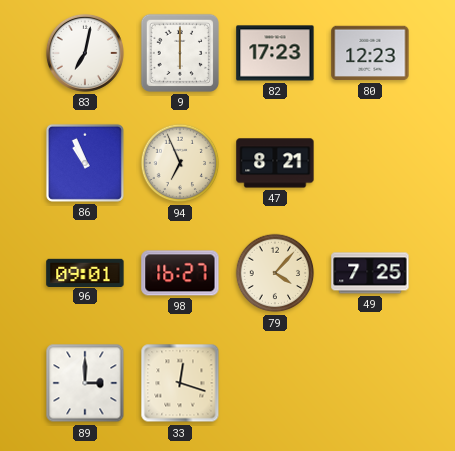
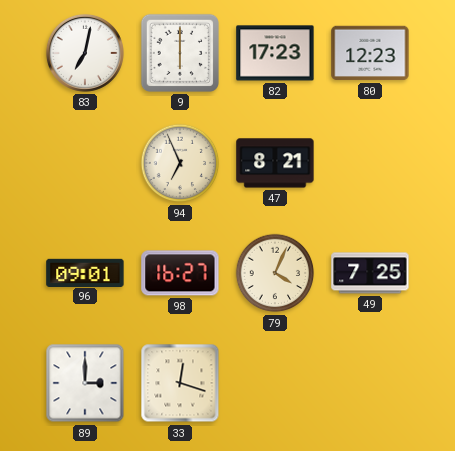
86: 10:56 -> none
79: 4:07 -> 4:04
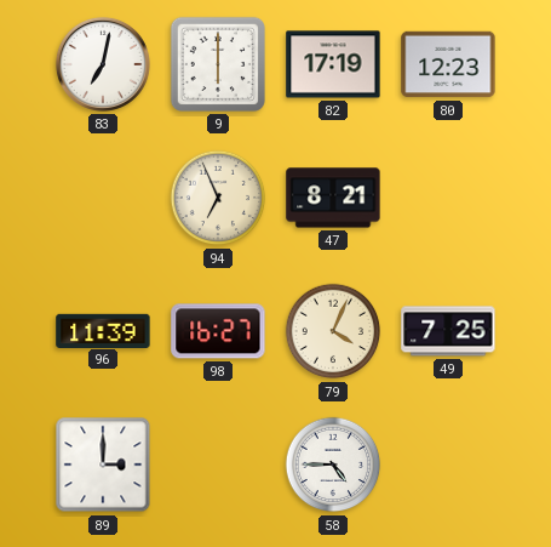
82: 17:23 -> 17:19
96: 09:01 -> 11:39
33: 12:18 -> none
58: none -> 4:45
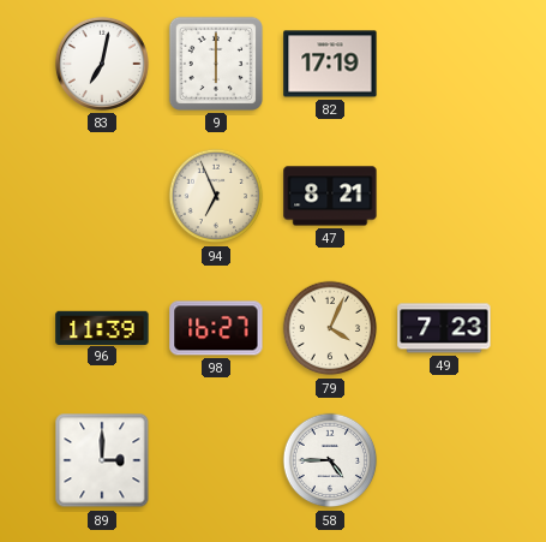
80: 12:23 -> none
49: 7:25 -> 7:23
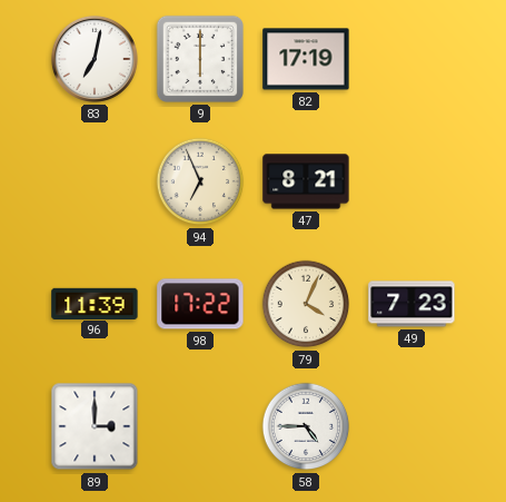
98: 16:27 -> 17:22
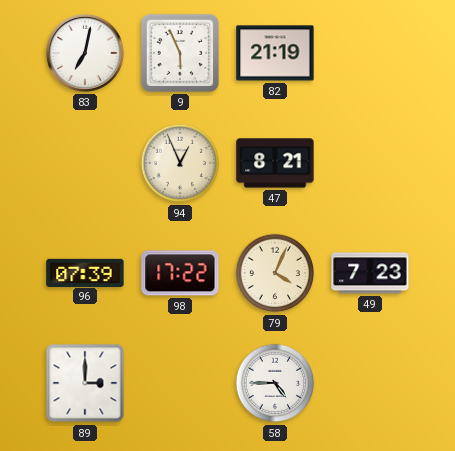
9: 6:00 -> 5:56
82: 17:19 -> 21:19
94: 6:56 -> 12:56
96: 11:39 -> 07:39
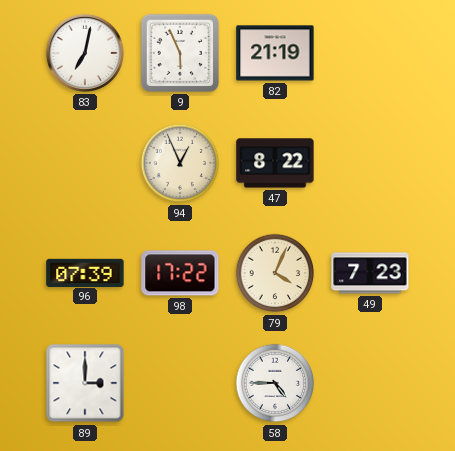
47: 8:21 -> 8:22
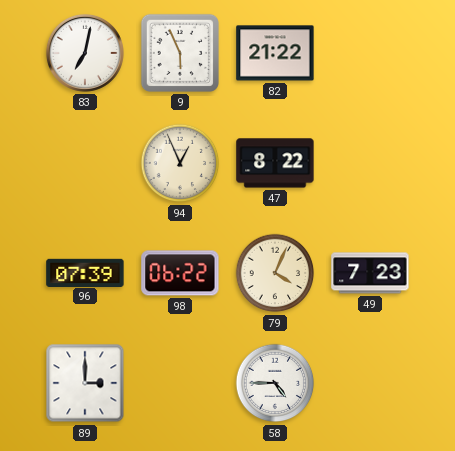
82: 21:19 -> 21:22
98: 17:22 -> 06:22
